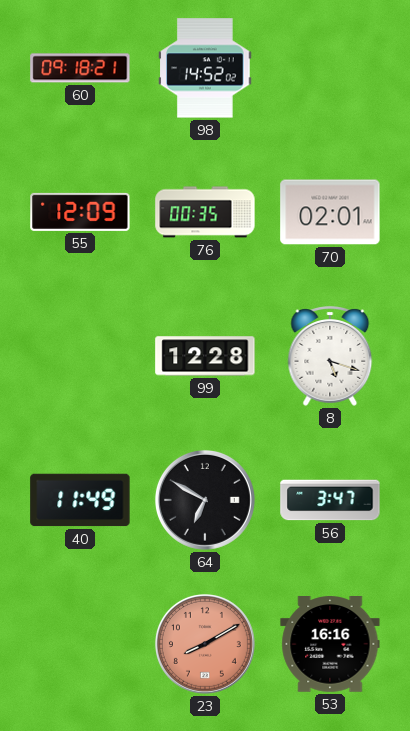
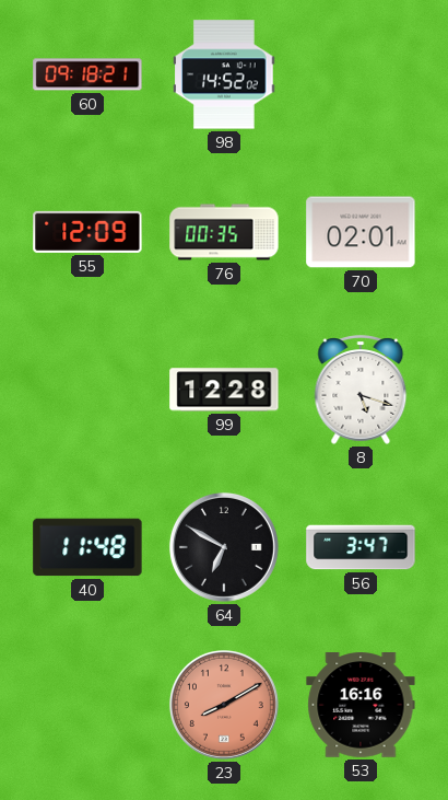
40: 11:49 -> 11:48
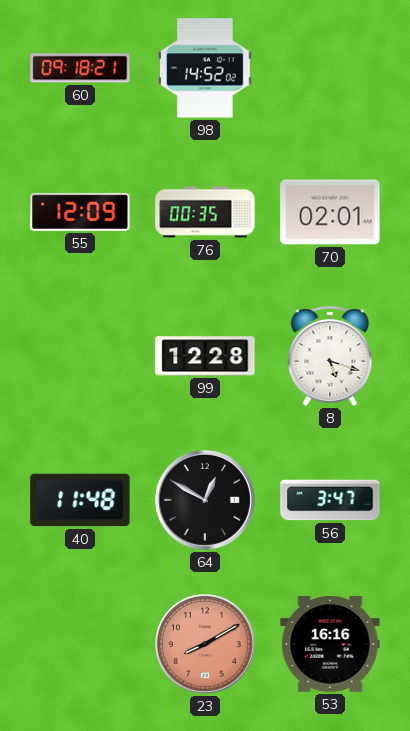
64: 6:50 -> 12:50
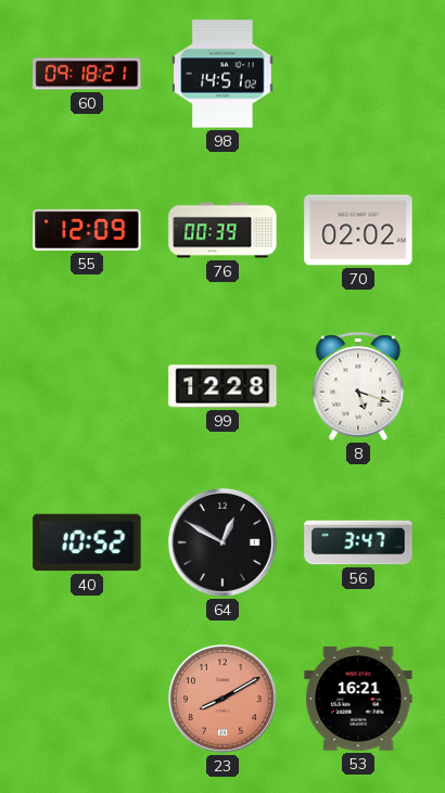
98: 14:52 -> 14:51
76: 00:35 -> 00:39
70: 02:01 -> 02:02
40: 11:48 -> 10:52
53: 16:16 -> 16:21
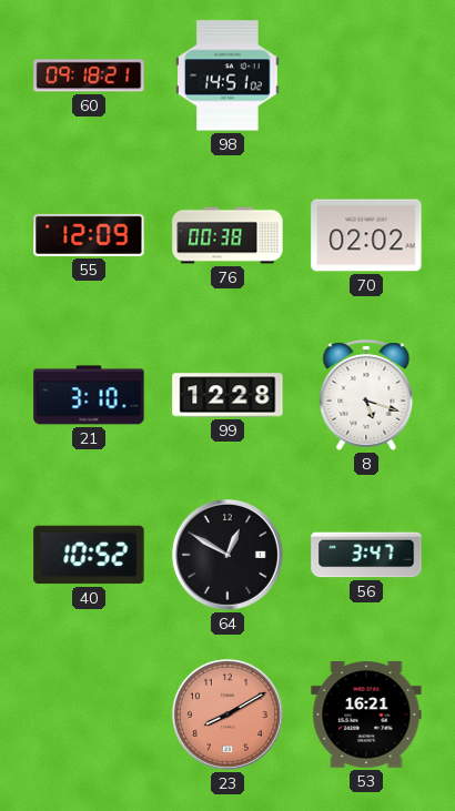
76: 00:39 -> 00:38
21: none -> 3:10
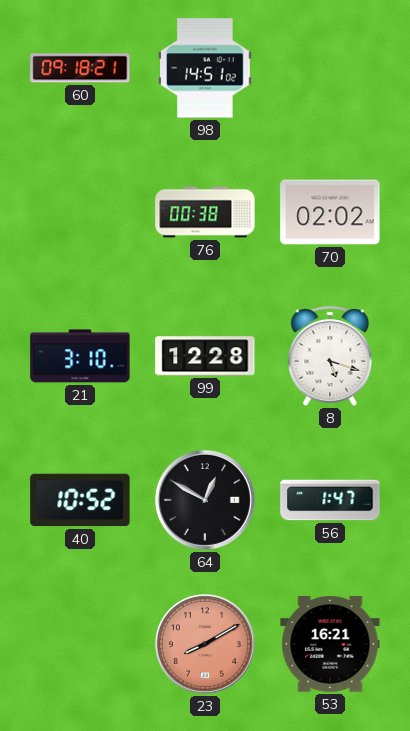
55: 12:09 -> none
56: 3:47 -> 1:47
